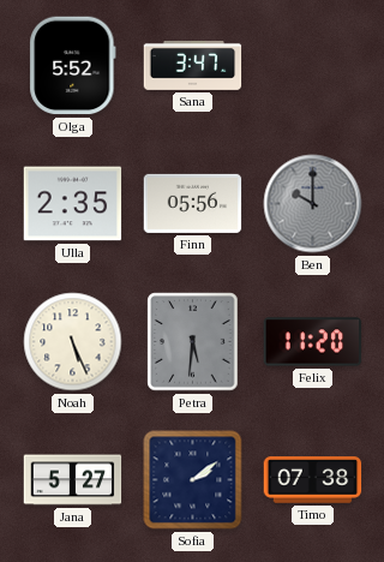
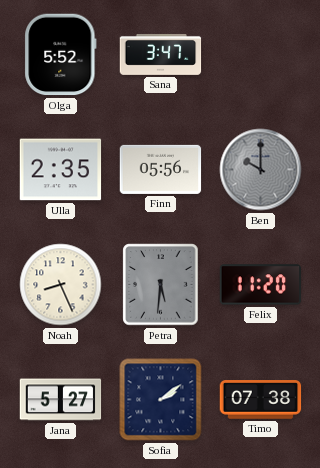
Noah: 5:26 -> 8:26
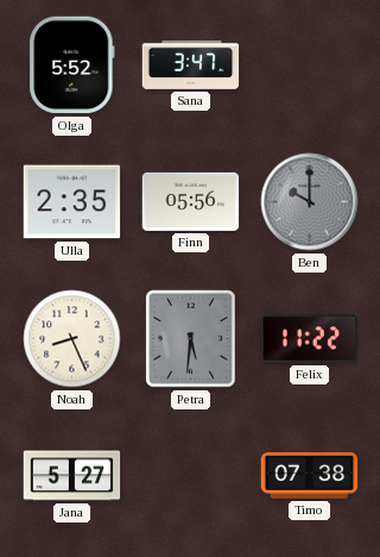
Felix: 11:20 -> 11:22
Sofia: 2:09 -> none
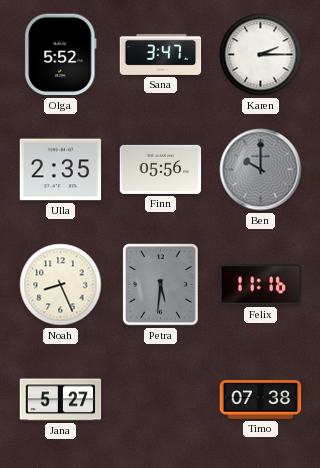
Karen: none -> 2:15
Felix: 11:22 -> 11:16
